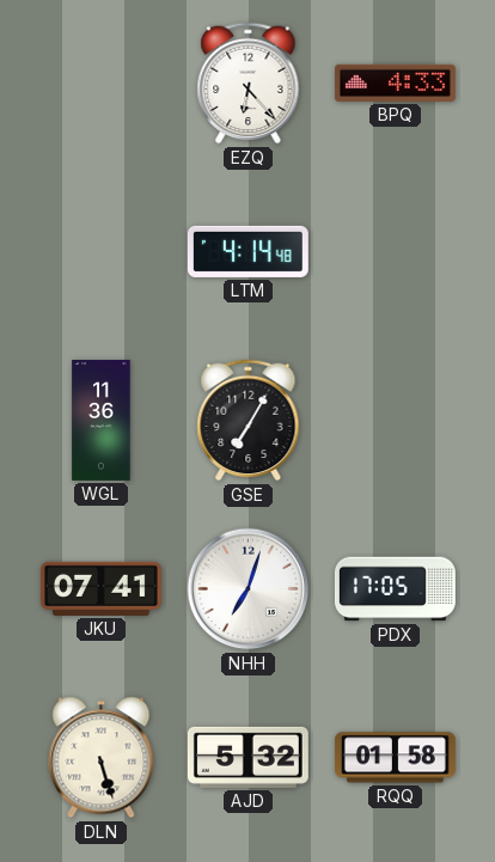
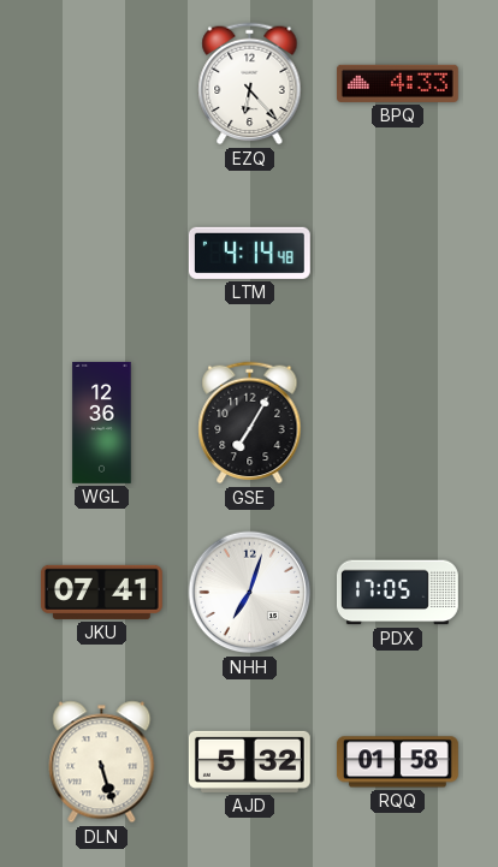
WGL: 11:36 -> 12:36
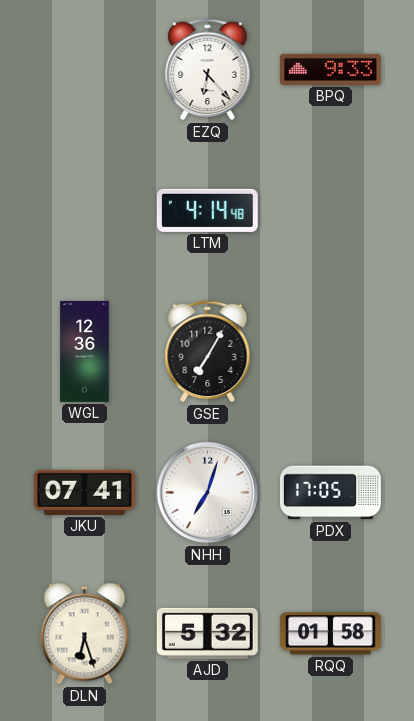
BPQ: 4:33 -> 9:33
DLN: 5:27 -> 6:27
